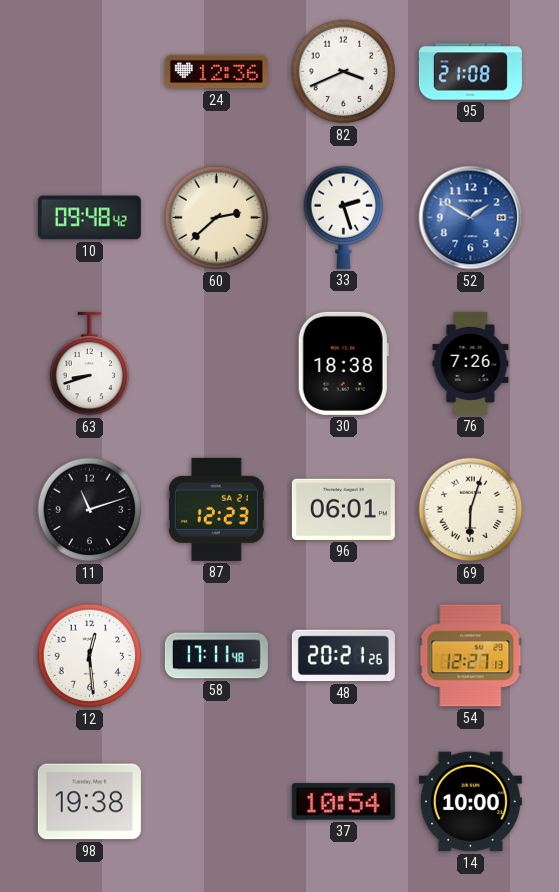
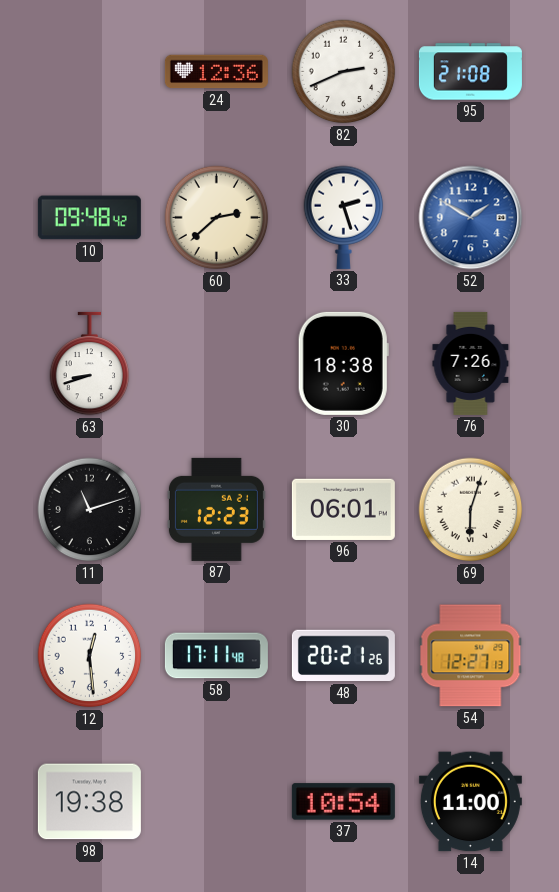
82: 3:41 -> 2:41
14: 10:00 -> 11:00
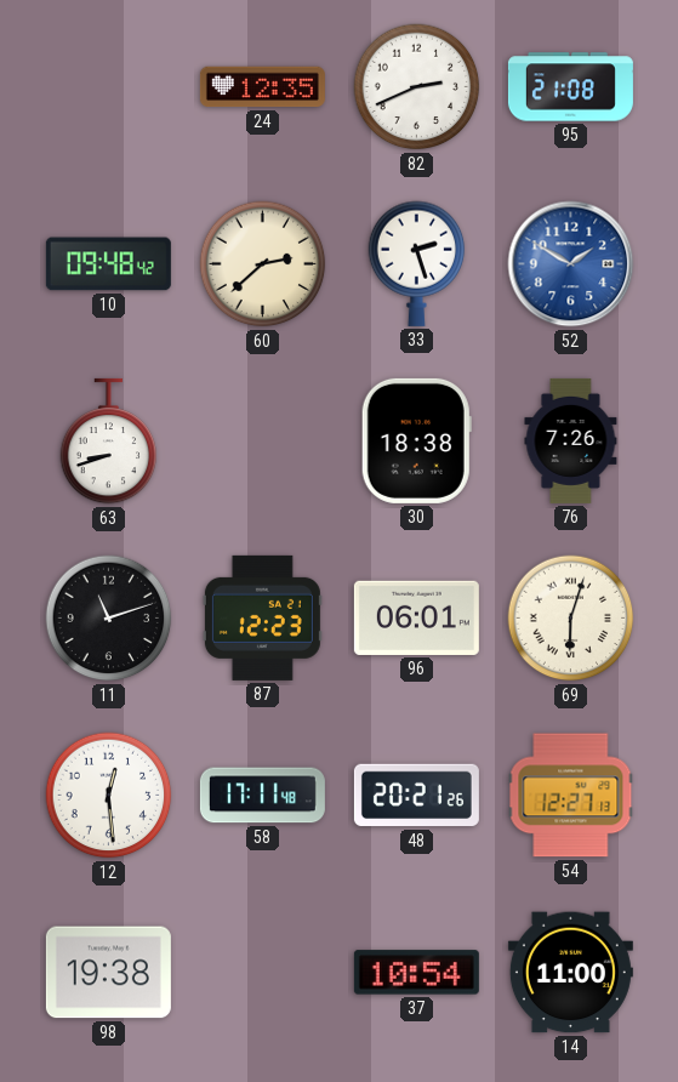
24: 12:36 -> 12:35
